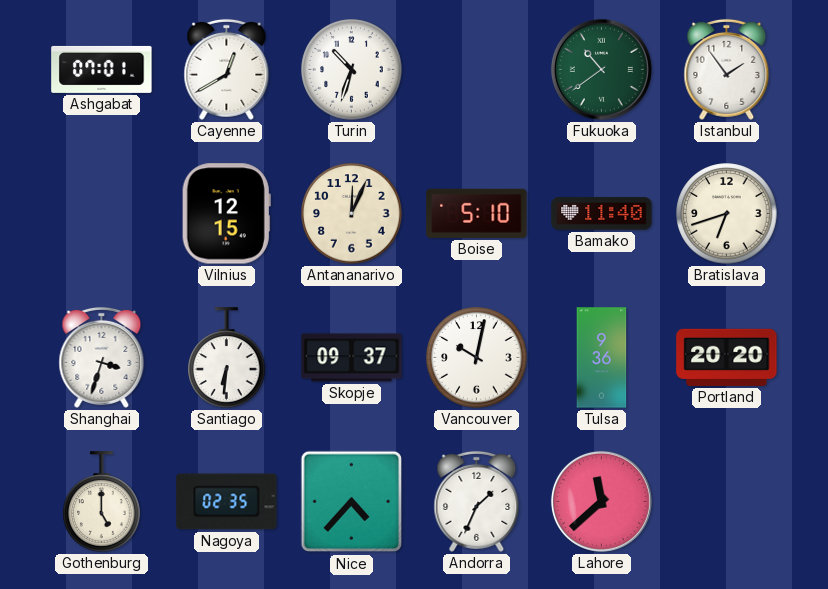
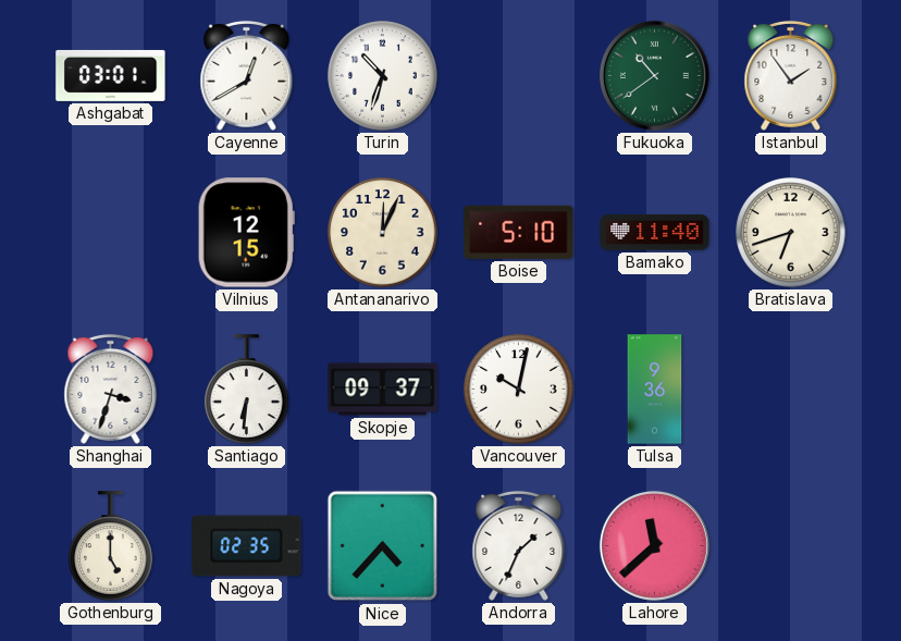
Ashgabat: 07:01 -> 03:01
Portland: 20:20 -> none
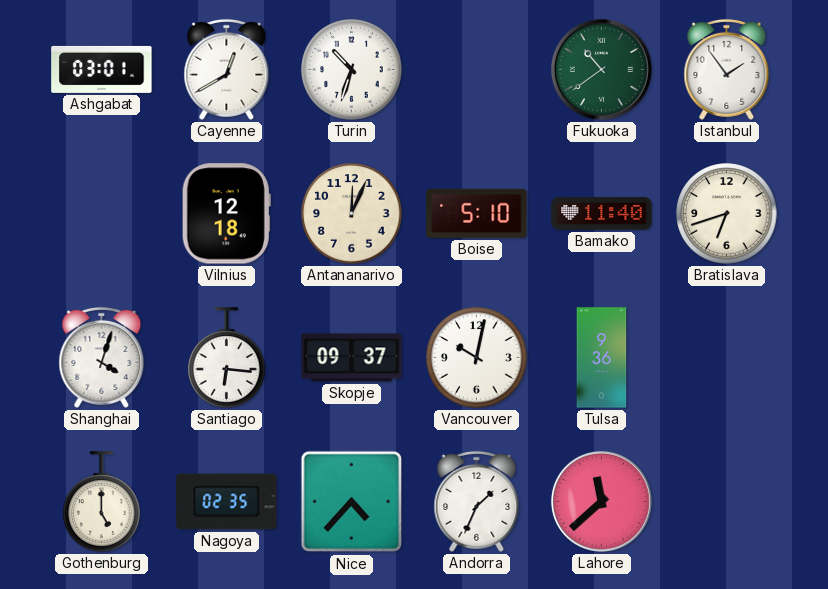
Vilnius: 12:15 -> 12:18
Shanghai: 3:33 -> 4:03
Santiago: 6:31 -> 6:16
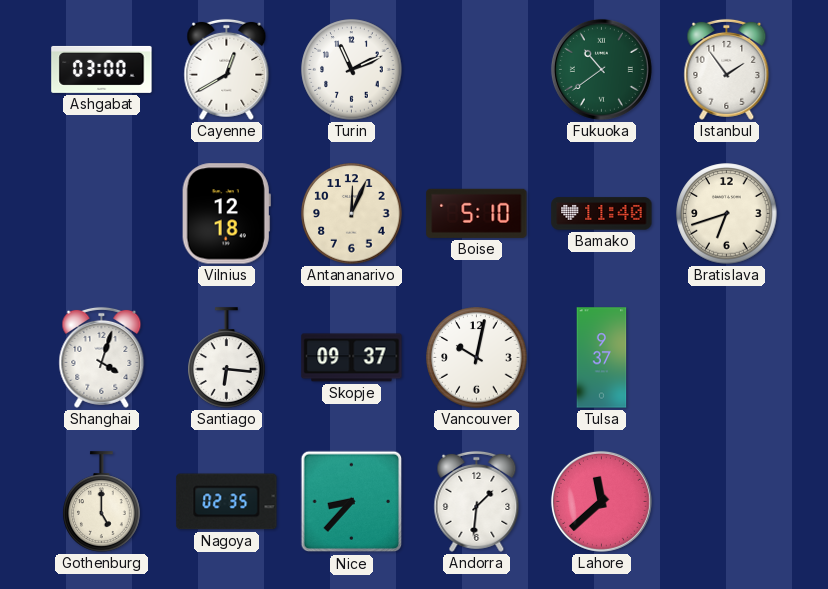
Ashgabat: 03:01 -> 03:00
Turin: 10:33 -> 11:11
Tulsa: 9:36 -> 9:37
Nice: 4:37 -> 8:37
Andorra: 1:34 -> 1:31
